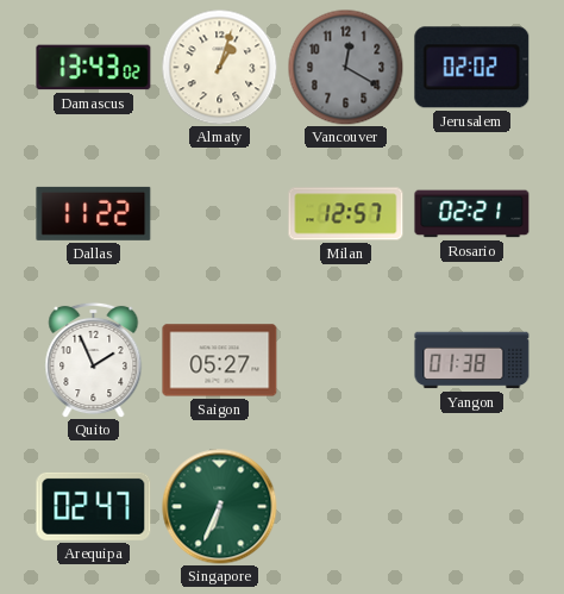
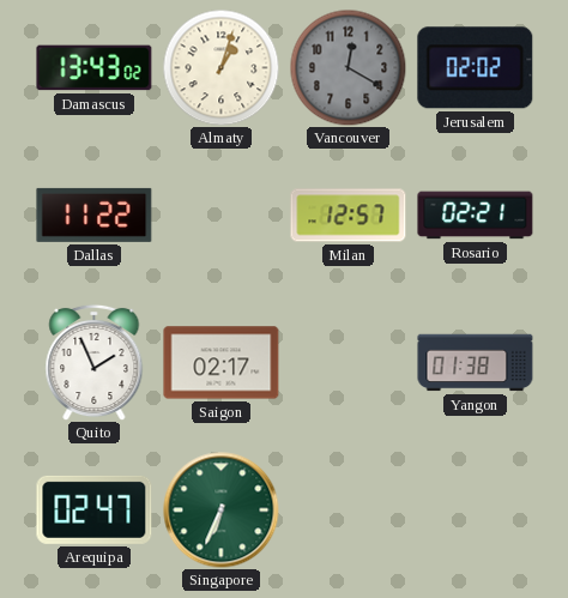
Saigon: 05:27 -> 02:17
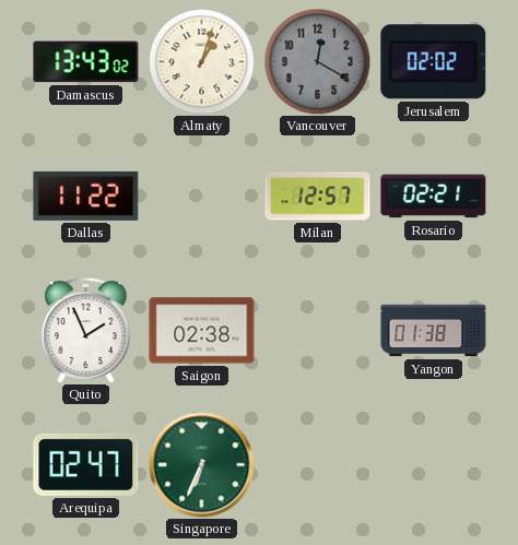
Saigon: 02:17 -> 02:38
